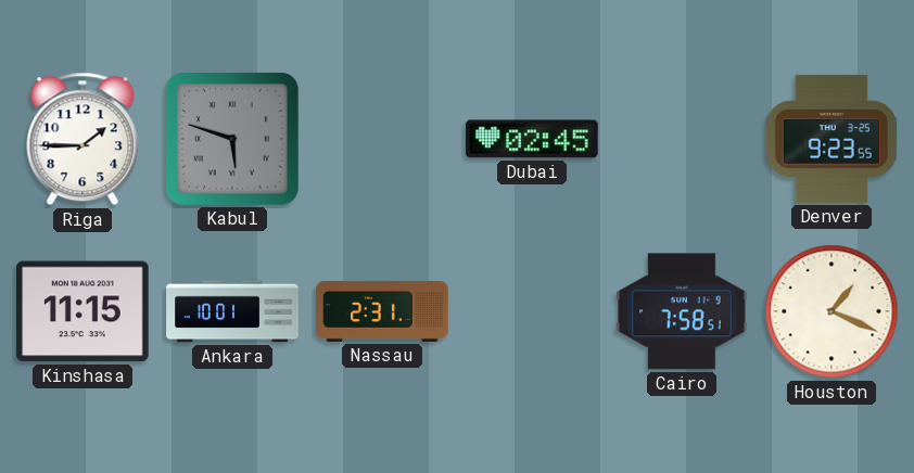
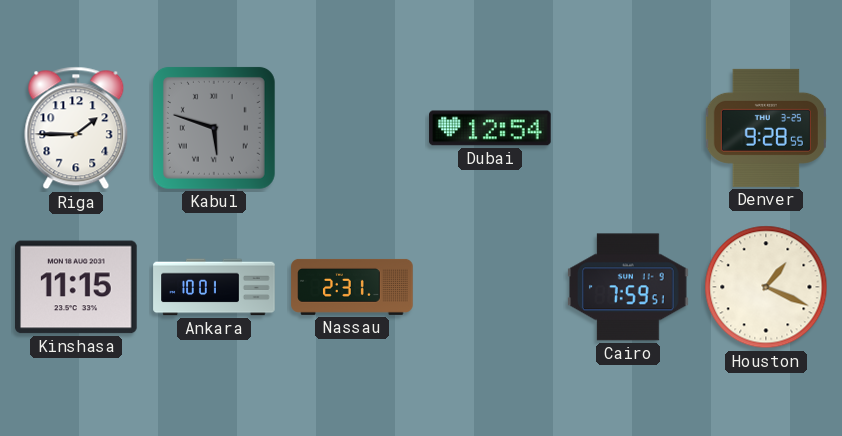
Dubai: 02:45 -> 12:54
Denver: 9:23 -> 9:28
Cairo: 7:58 -> 7:59
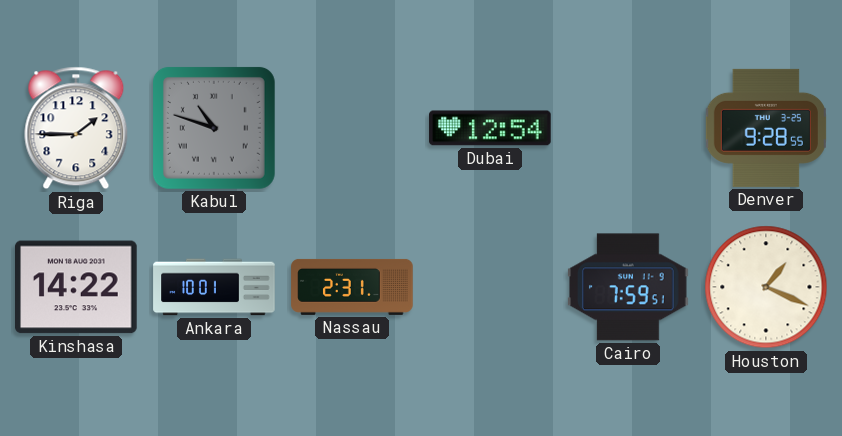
Kabul: 5:48 -> 10:48
Kinshasa: 11:15 -> 14:22
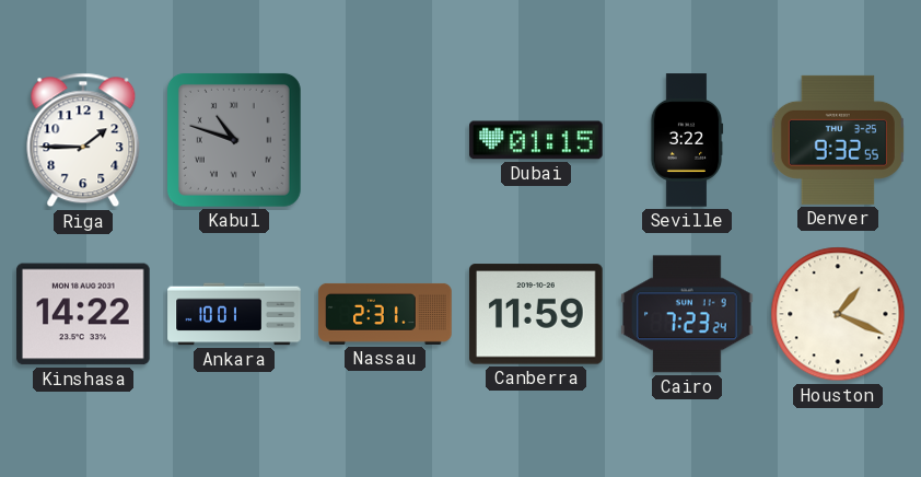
Dubai: 12:54 -> 01:15
Seville: none -> 3:22
Denver: 9:28 -> 9:32
Canberra: none -> 11:59
Cairo: 7:59 -> 7:23
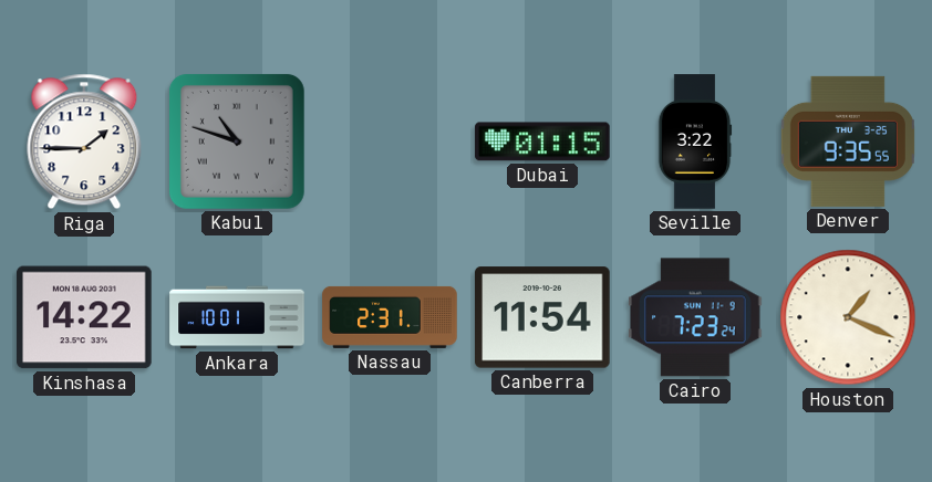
Denver: 9:32 -> 9:35
Canberra: 11:59 -> 11:54
